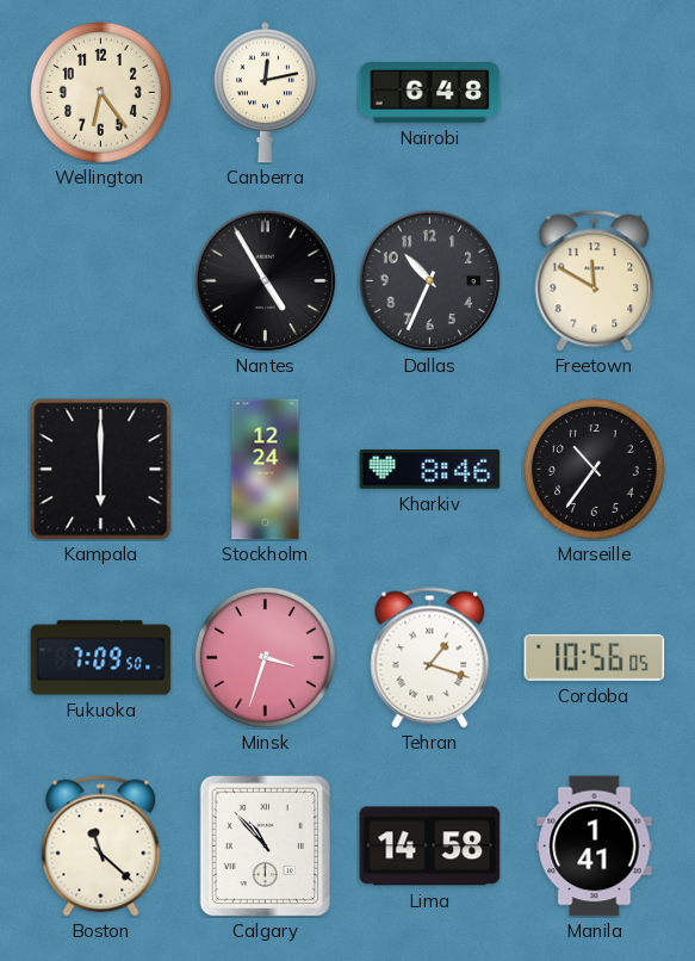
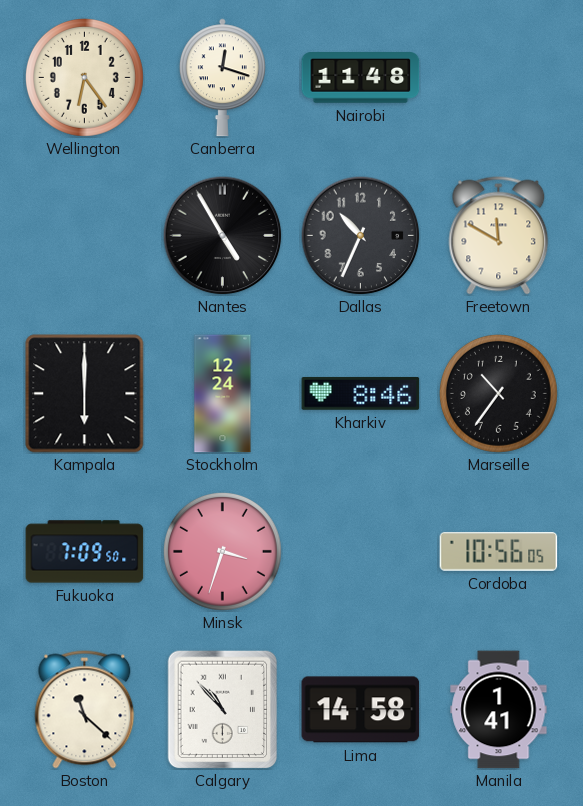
Canberra: 12:13 -> 12:18
Nairobi: 6:48 -> 11:48
Tehran: 1:18 -> none
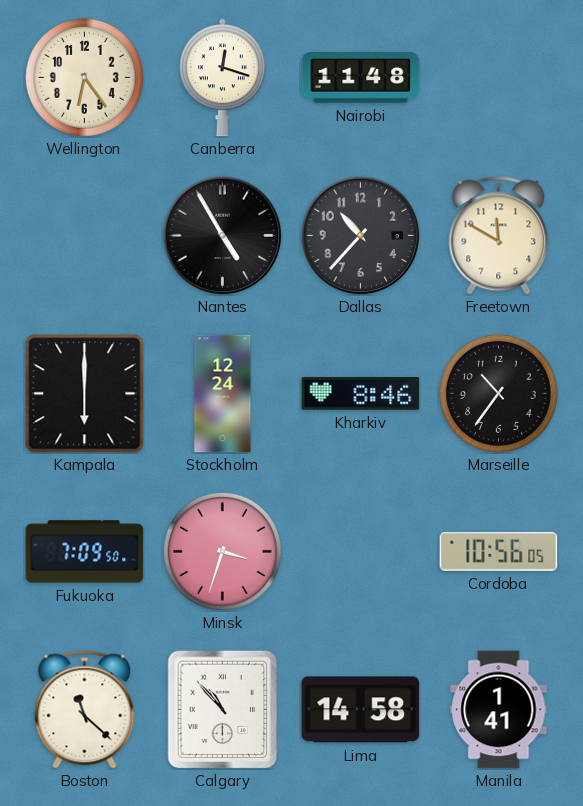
Dallas: 10:34 -> 10:37
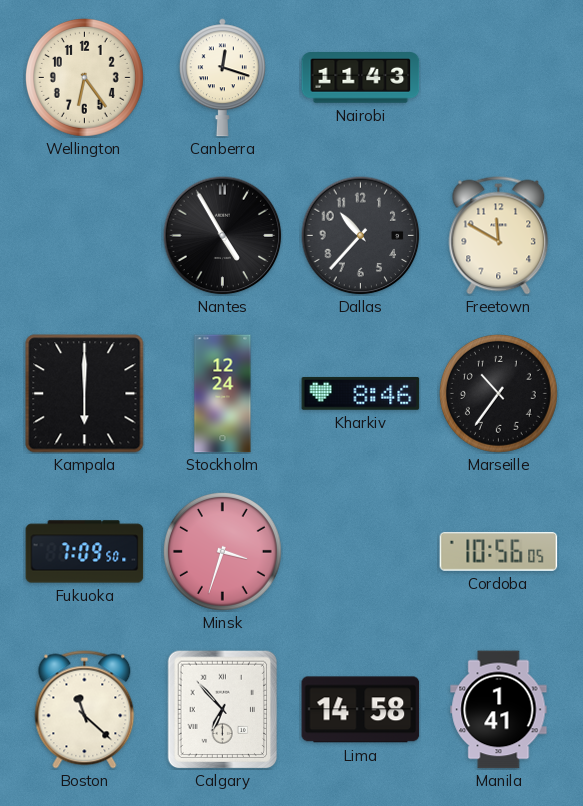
Nairobi: 11:48 -> 11:43
Calgary: 10:53 -> 6:53
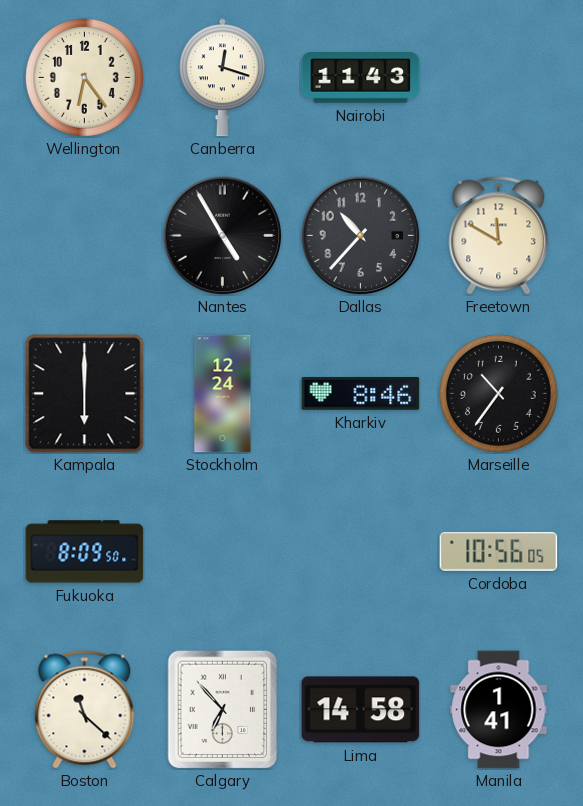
Fukuoka: 7:09 -> 8:09
Minsk: 3:33 -> none
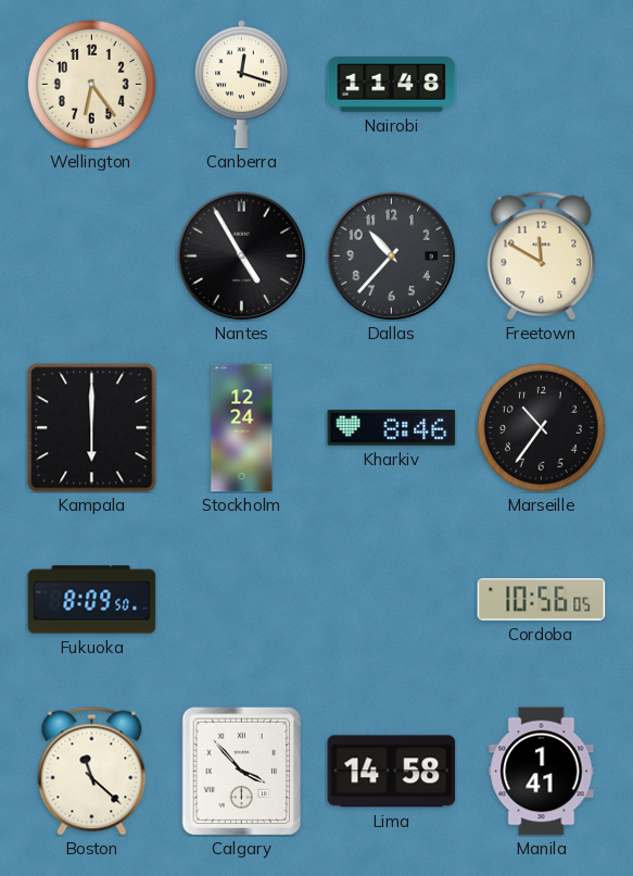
Nairobi: 11:43 -> 11:48
Calgary: 6:53 -> 3:53
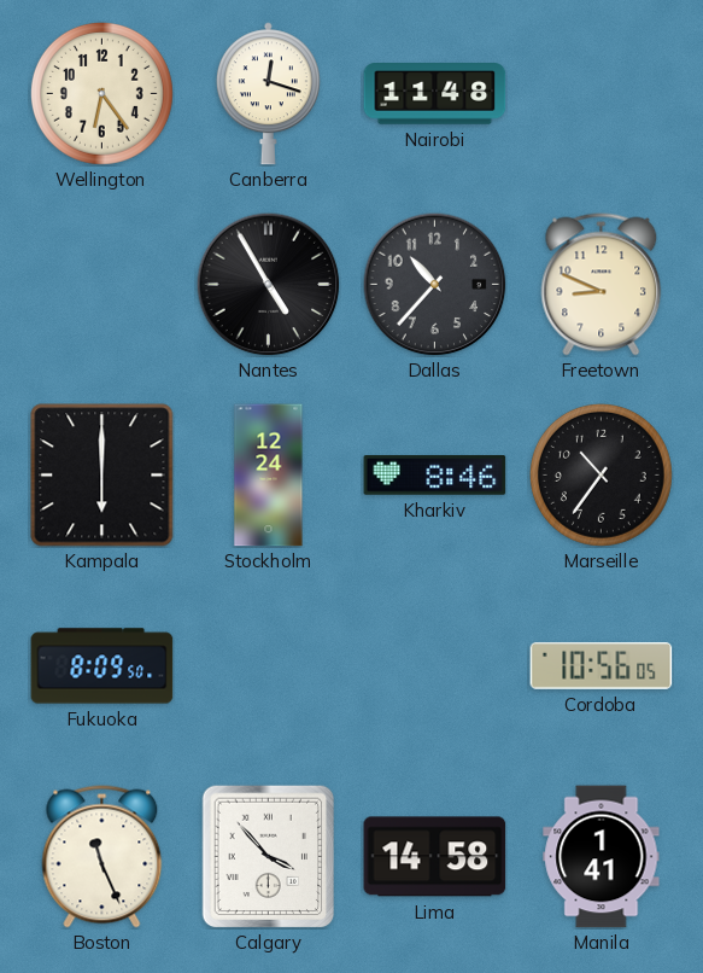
Freetown: 11:50 -> 8:49
Boston: 11:22 -> 11:26
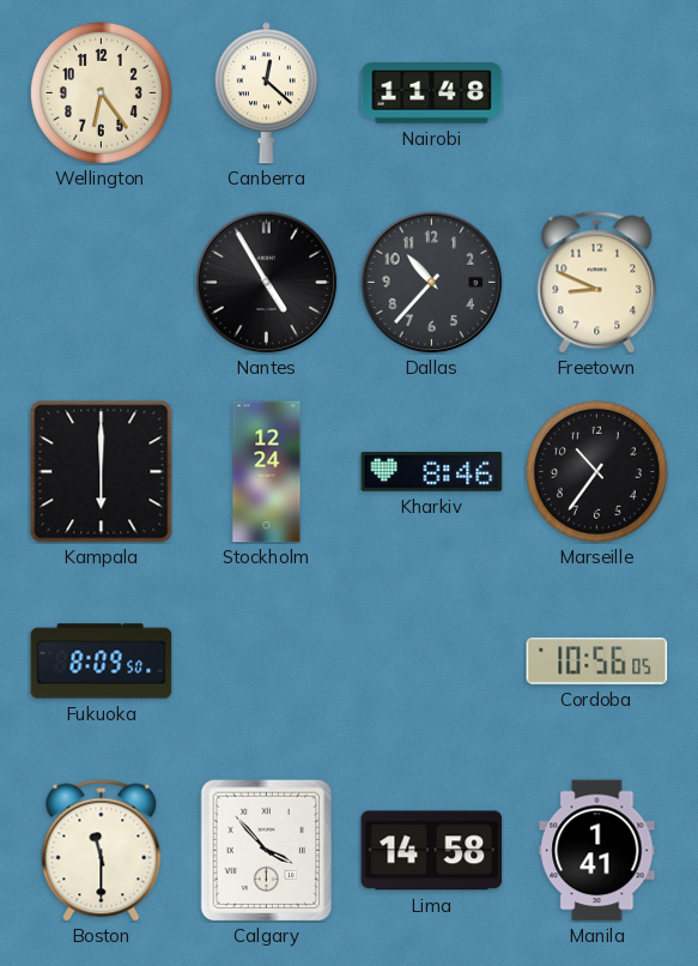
Canberra: 12:18 -> 12:22
Boston: 11:26 -> 11:30
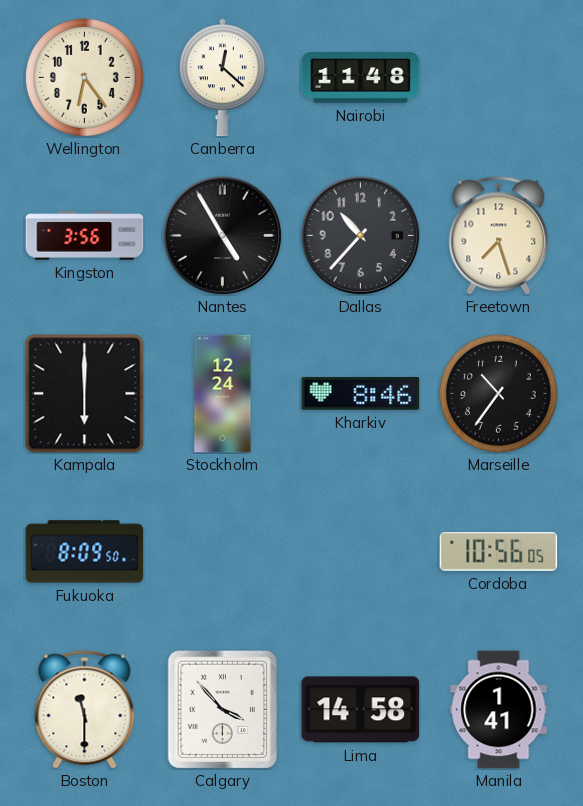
Kingston: none -> 3:56
Freetown: 8:49 -> 7:27
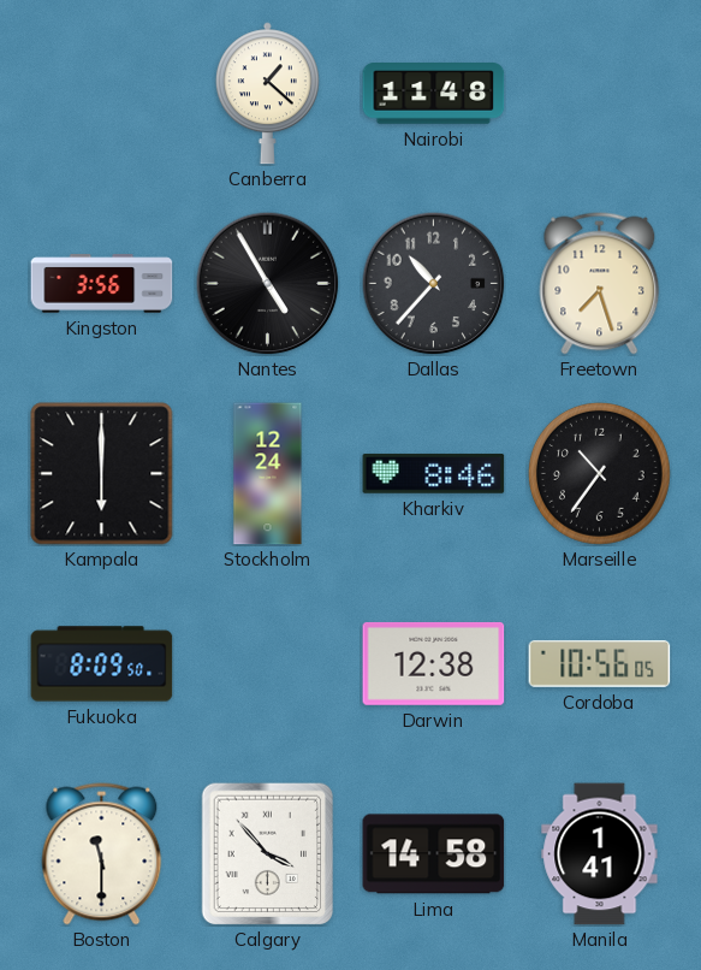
Wellington: 6:24 -> none
Canberra: 12:22 -> 1:22
Darwin: none -> 12:38
